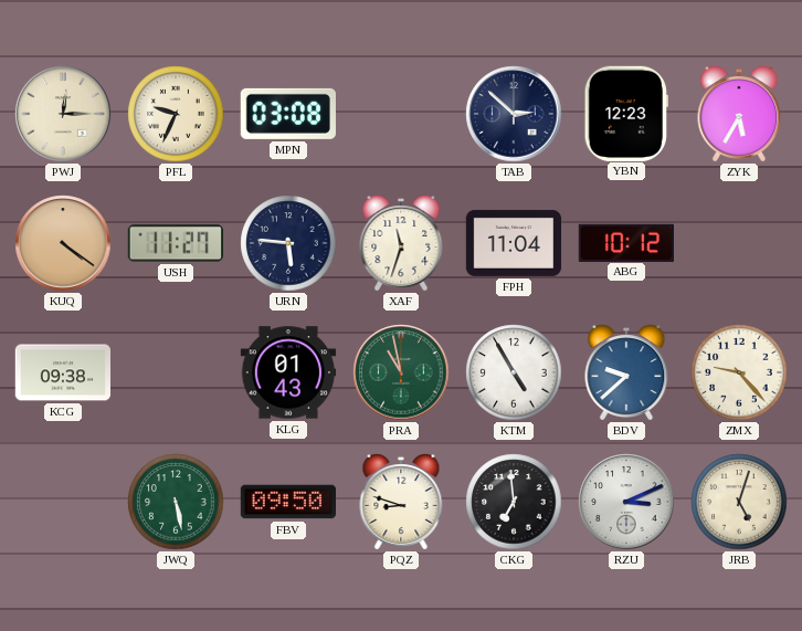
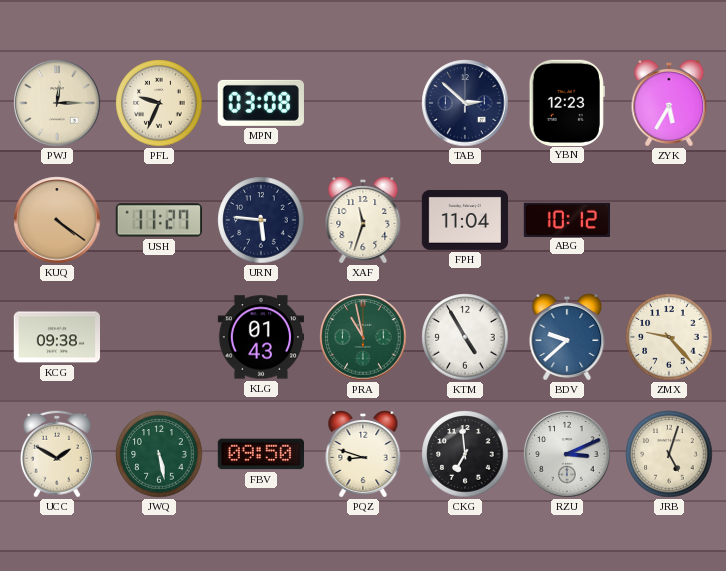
UCC: none -> 1:50
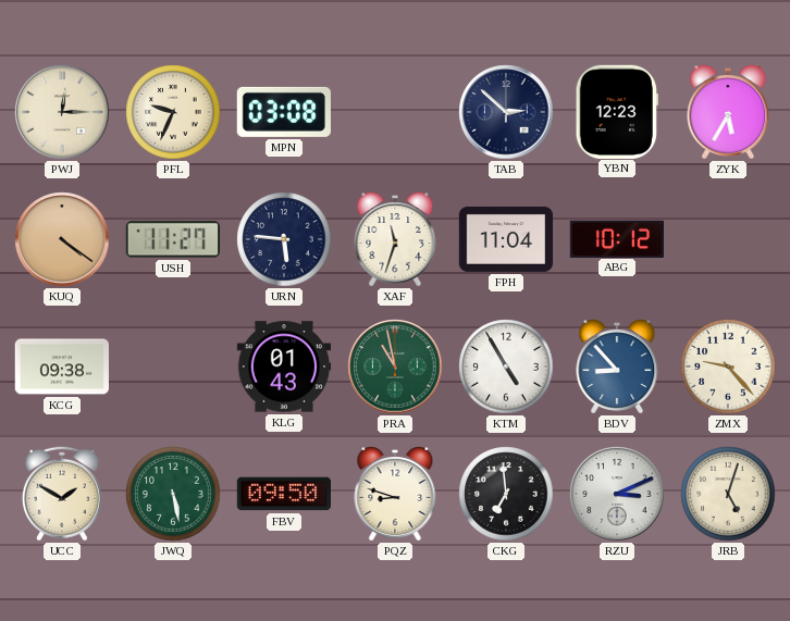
BDV: 9:38 -> 8:53
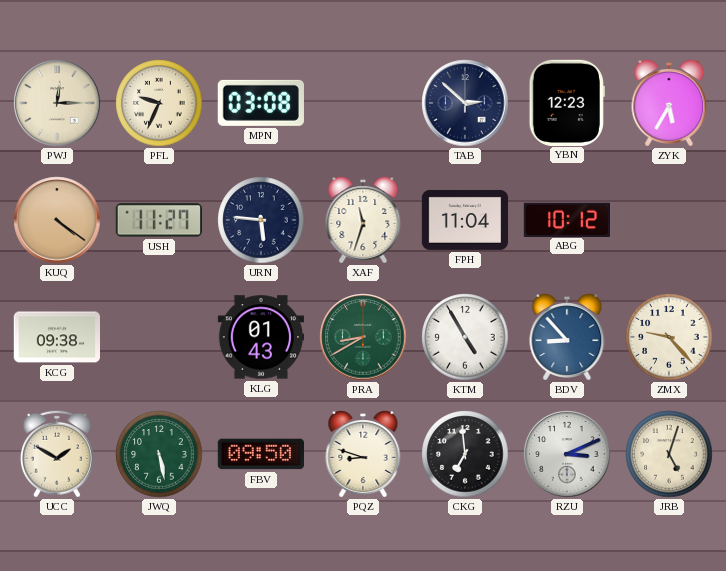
PRA: 10:58 -> 8:40
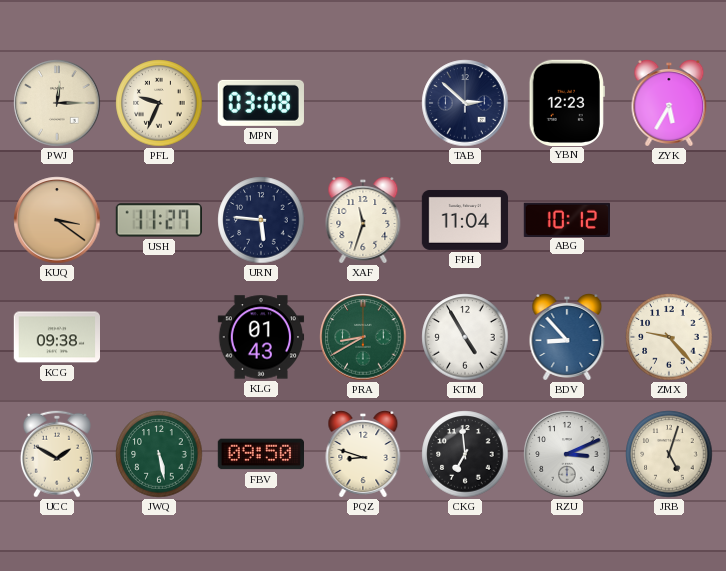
KUQ: 4:21 -> 3:21
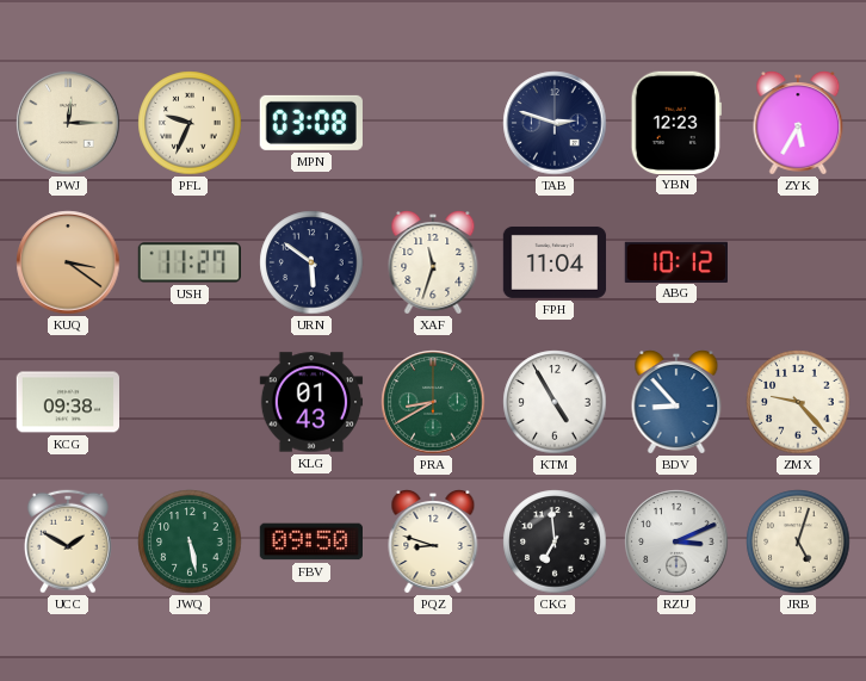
TAB: 2:52 -> 2:48
URN: 5:46 -> 5:51
